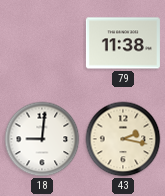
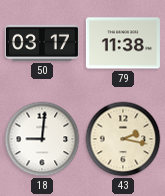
50: none -> 03:17
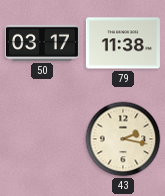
18: 9:01 -> none
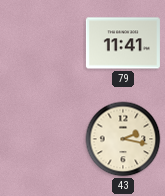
50: 03:17 -> none
79: 11:38 -> 11:41
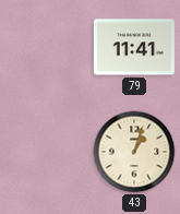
43: 2:17 -> 1:03
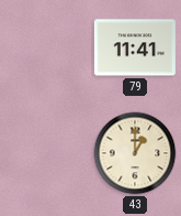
43: 1:03 -> 1:00
